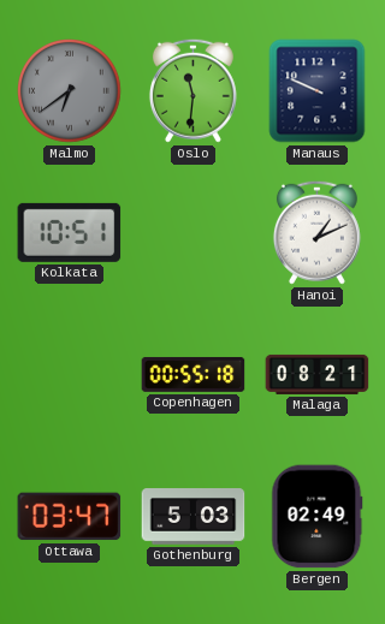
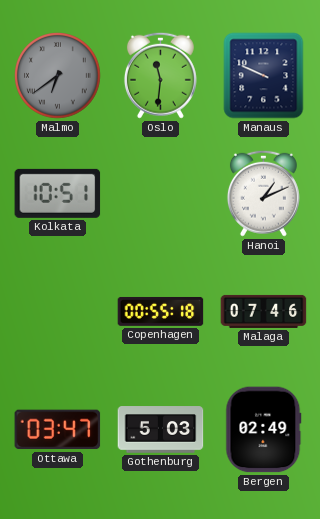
Malaga: 08:21 -> 07:46
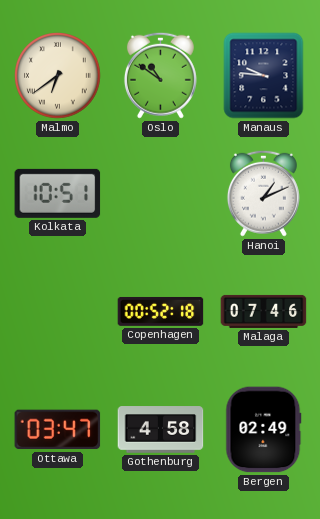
Malmo dial: grey -> cream
Oslo: 11:31 -> 10:51
Manaus: 9:49 -> 9:46
Copenhagen: 00:55 -> 00:52
Gothenburg: 5:03 -> 4:58
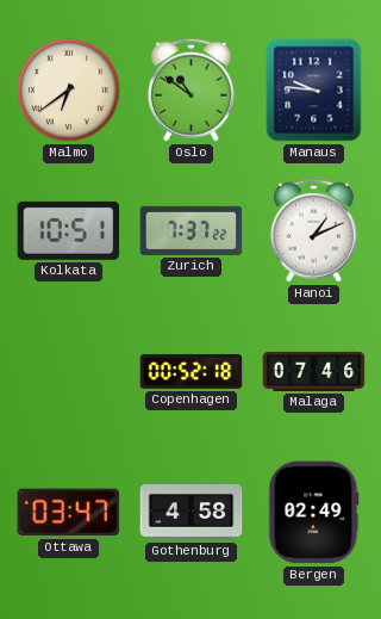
Zurich: none -> 7:37
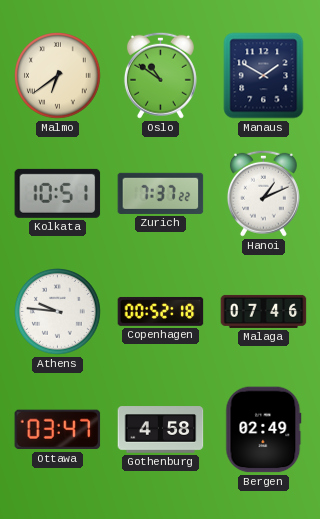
Manaus: 9:46 -> 1:50
Athens: none -> 9:46
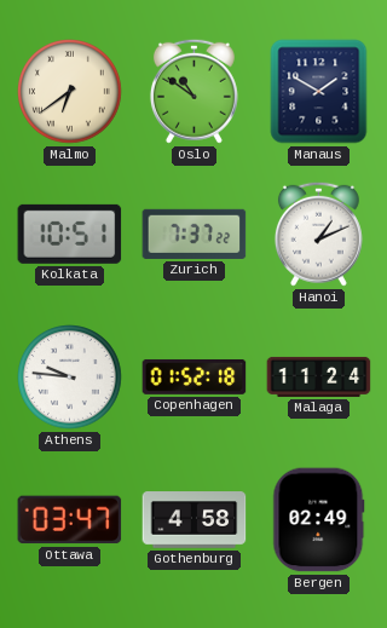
Copenhagen: 00:52 -> 01:52
Malaga: 07:46 -> 11:24
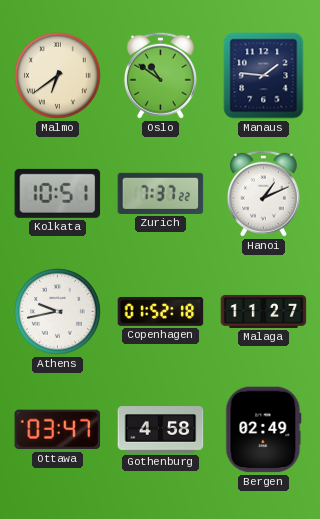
Manaus: 1:50 -> 1:46
Athens: 9:46 -> 9:43
Malaga: 11:24 -> 11:27
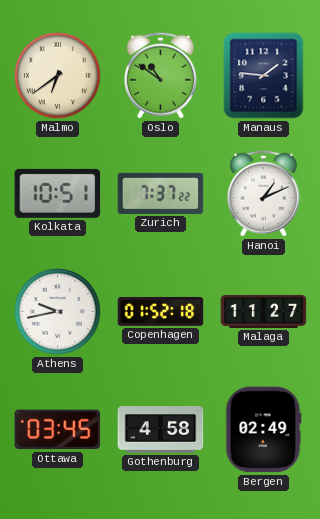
Ottawa: 03:47 -> 03:45
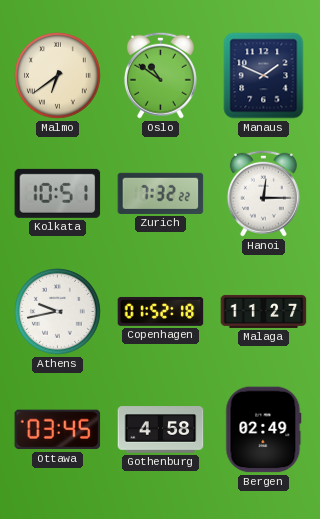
Manaus: 1:46 -> 1:49
Zurich: 7:37 -> 7:32
Hanoi: 1:11 -> 12:15
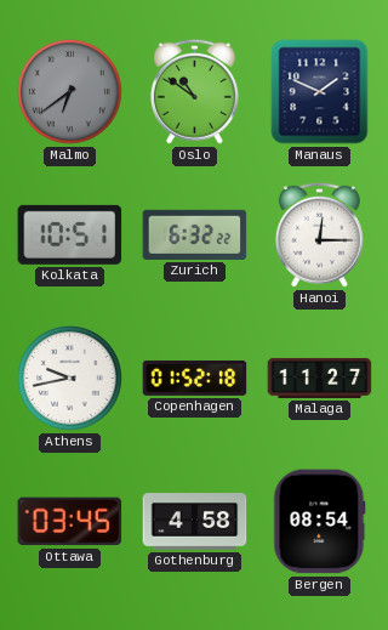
Malmo dial: cream -> grey
Zurich: 7:32 -> 6:32
Bergen: 02:49 -> 08:54
